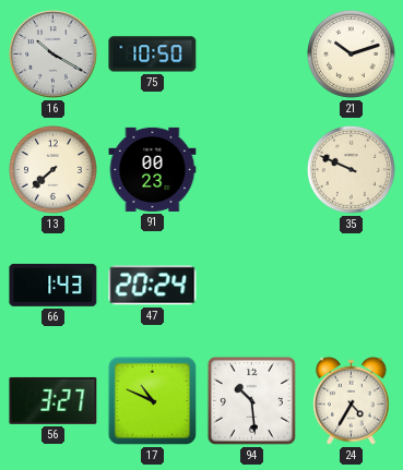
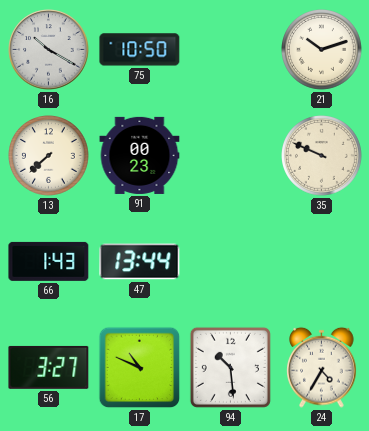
47: 20:24 -> 13:44
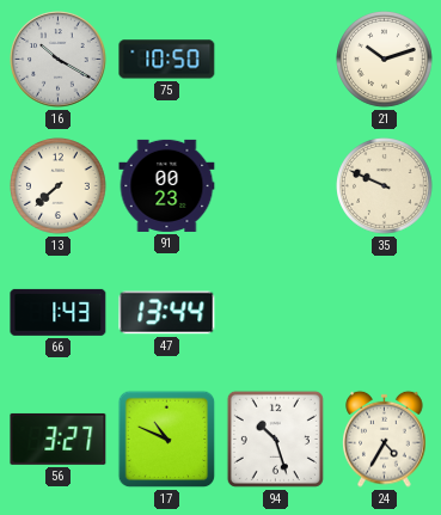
94: 10:29 -> 10:27
